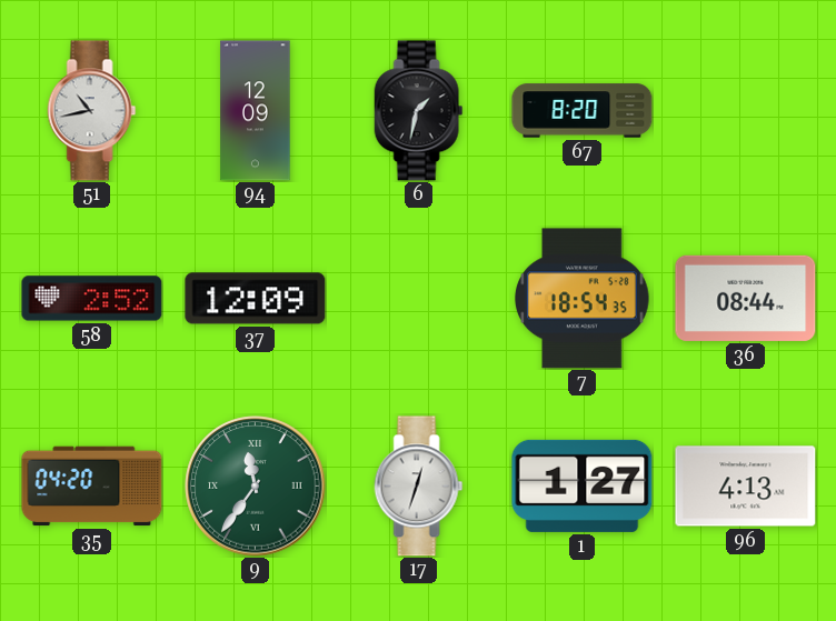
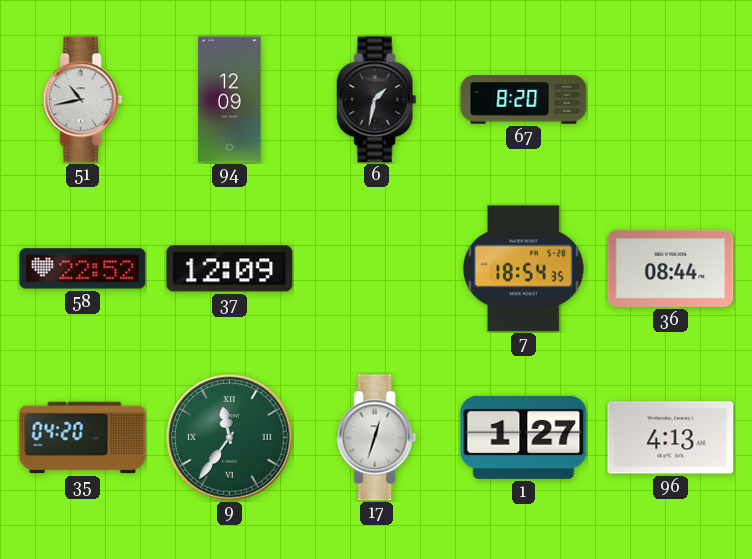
58: 2:52 -> 22:52
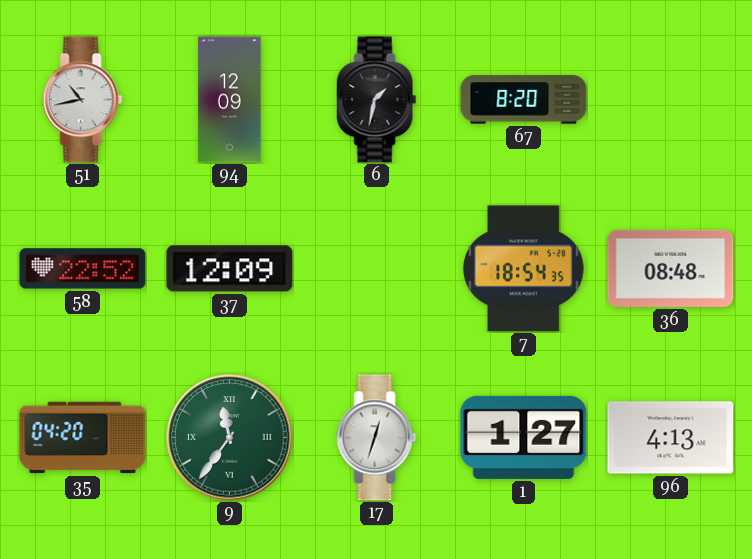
36: 08:44 -> 08:48
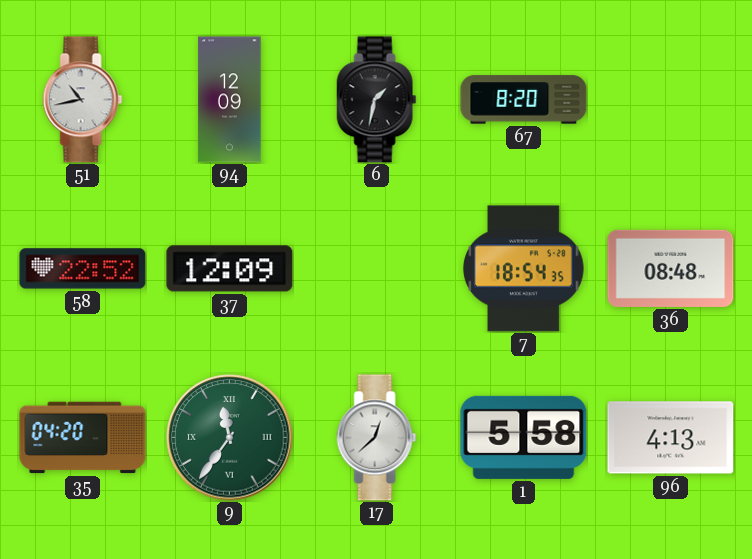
17: 12:33 -> 12:38
1: 1:27 -> 5:58
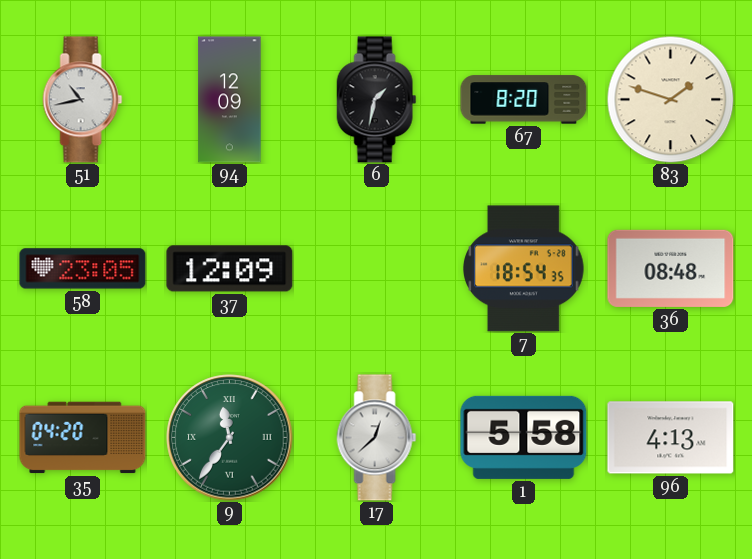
83: none -> 1:48
58: 22:52 -> 23:05
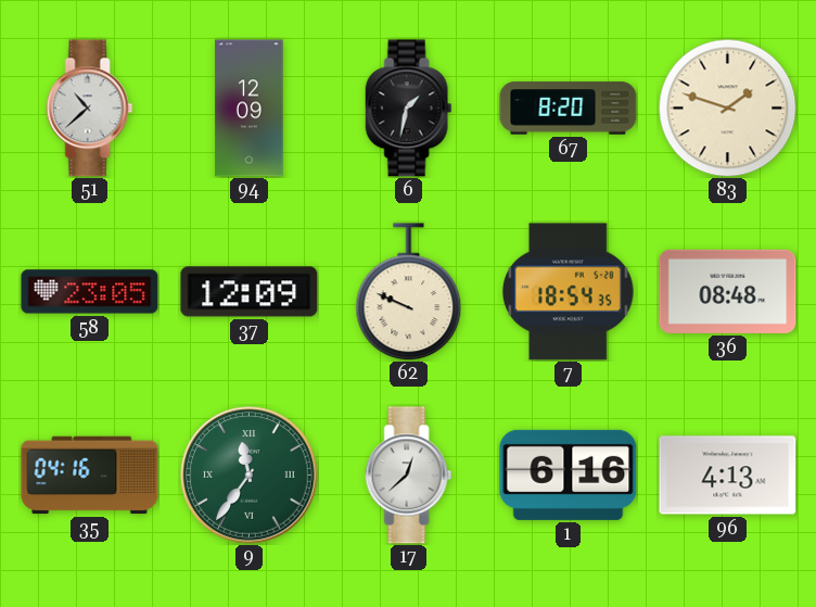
51: 10:43 -> 10:38
62: none -> 9:49
35: 04:20 -> 04:16
1: 5:58 -> 6:16
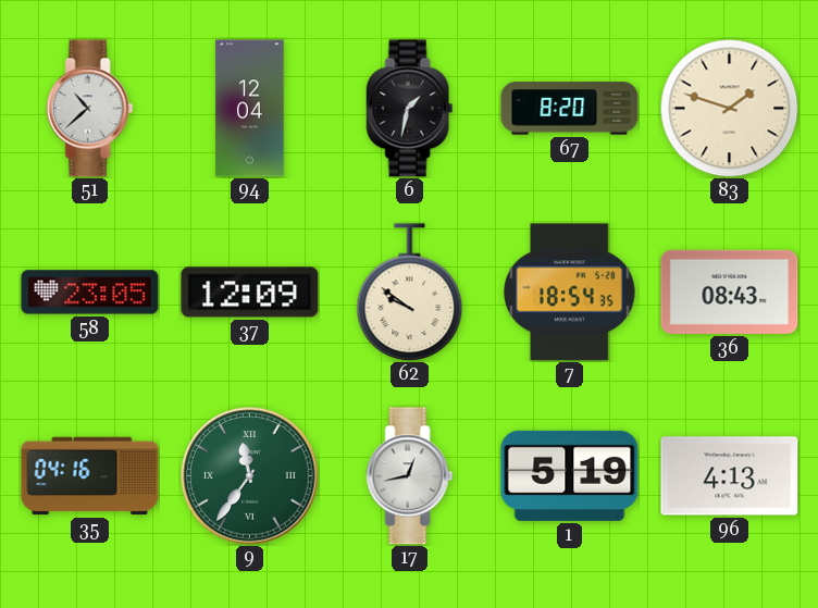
94: 12:09 -> 12:04
62: 9:49 -> 9:51
36: 08:48 -> 08:43
17: 12:38 -> 12:43
1: 6:16 -> 5:19
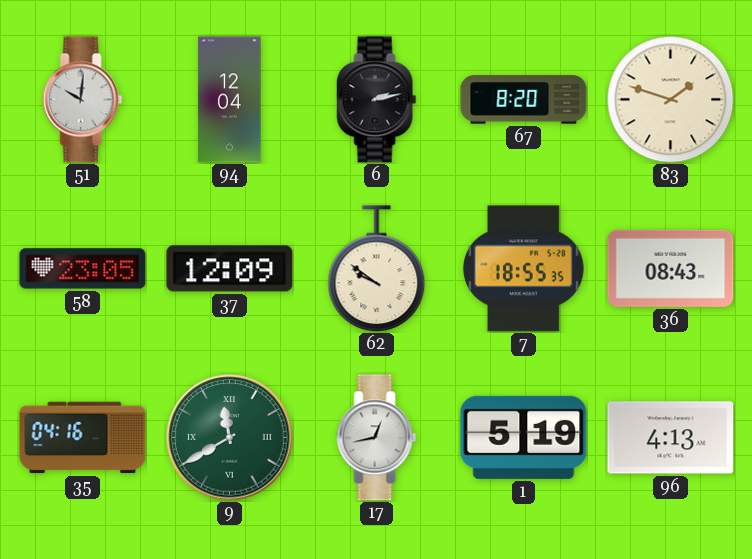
51: 10:38 -> 10:01
6: 1:32 -> 2:13
7: 18:54 -> 18:55
9: 11:36 -> 11:40
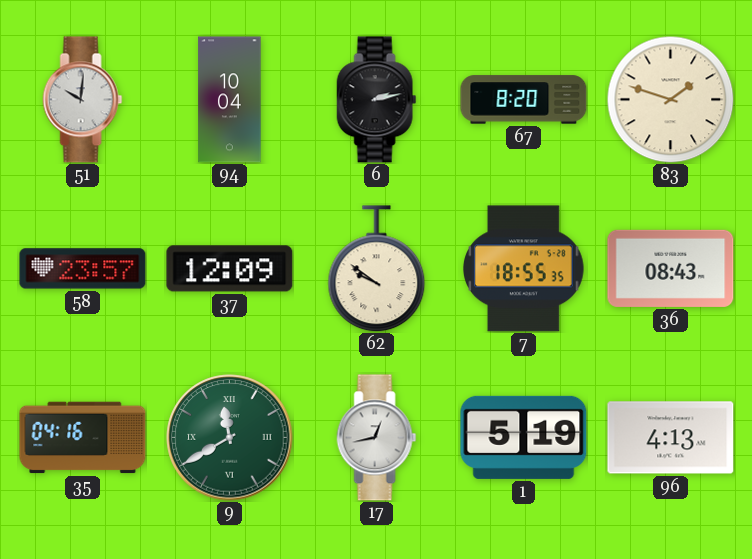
94: 12:04 -> 10:04
58: 23:05 -> 23:57
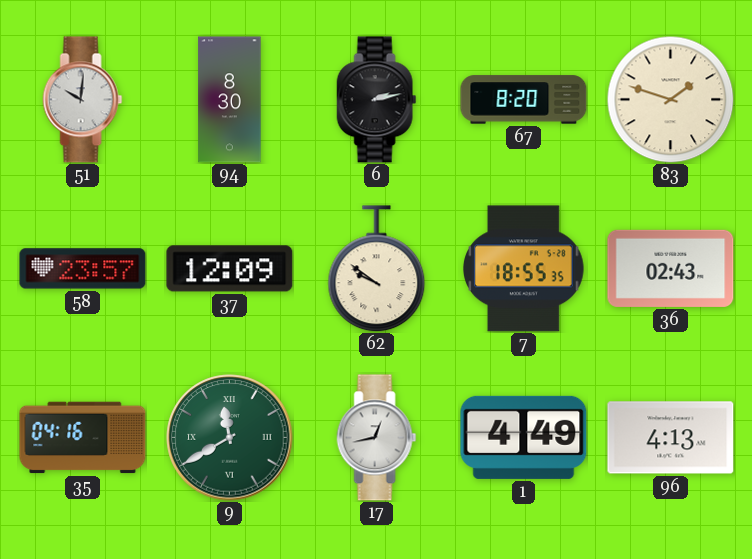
94: 10:04 -> 8:30
36: 08:43 -> 02:43
1: 5:19 -> 4:49
